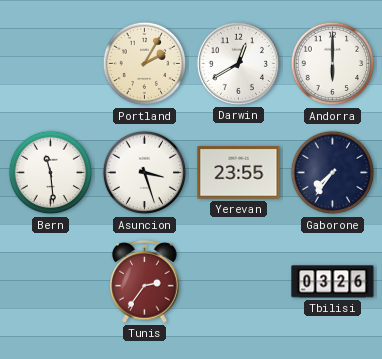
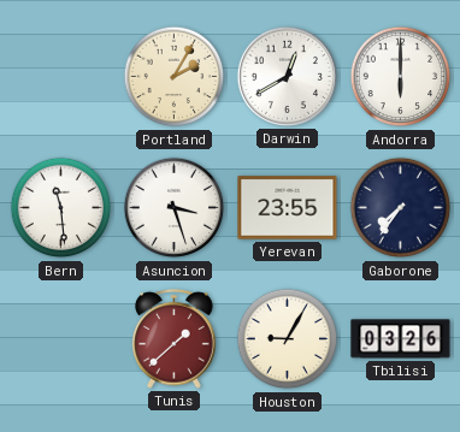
Tunis: 2:36 -> 1:38
Houston: none -> 9:05
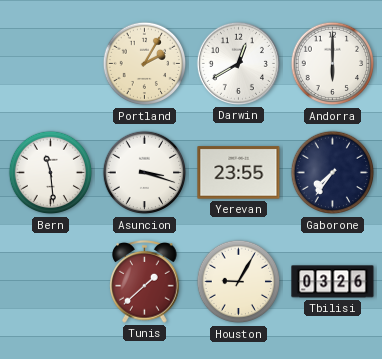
Asuncion: 3:27 -> 3:18
